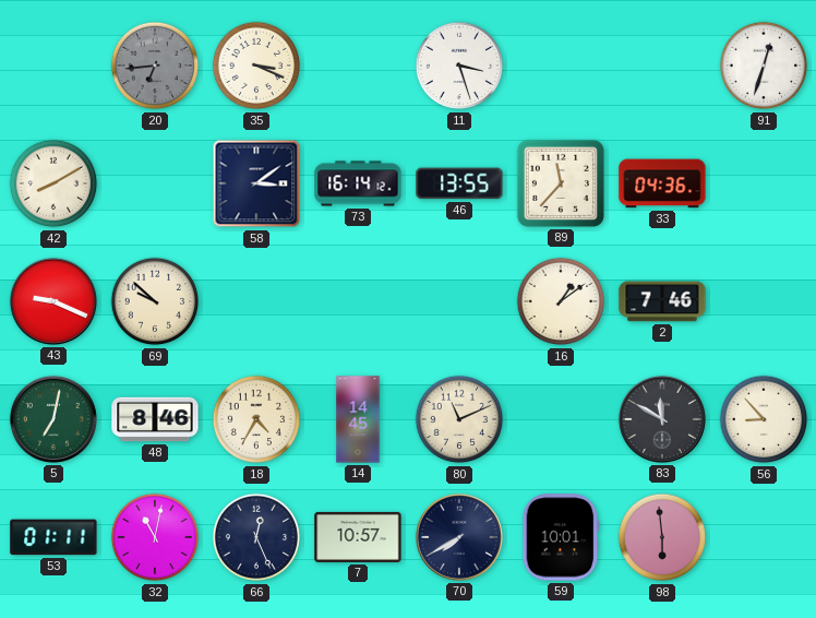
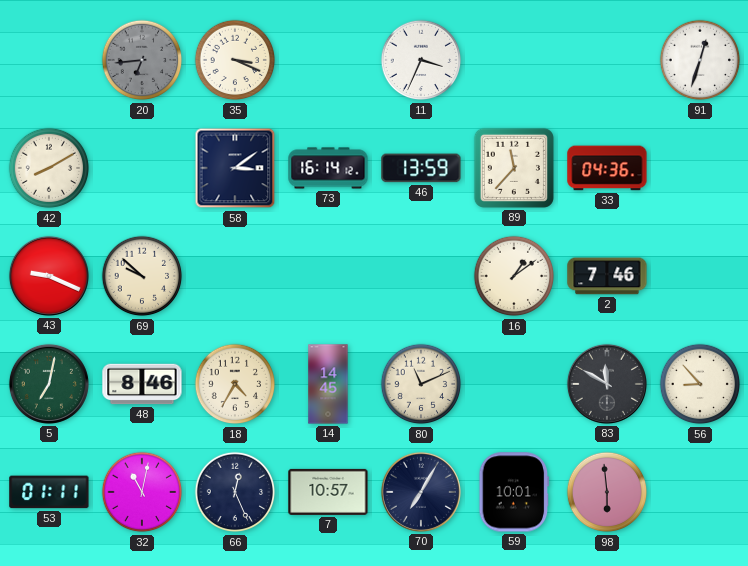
11: 3:27 -> 3:34
46: 13:55 -> 13:59
70: 7:40 -> 7:05
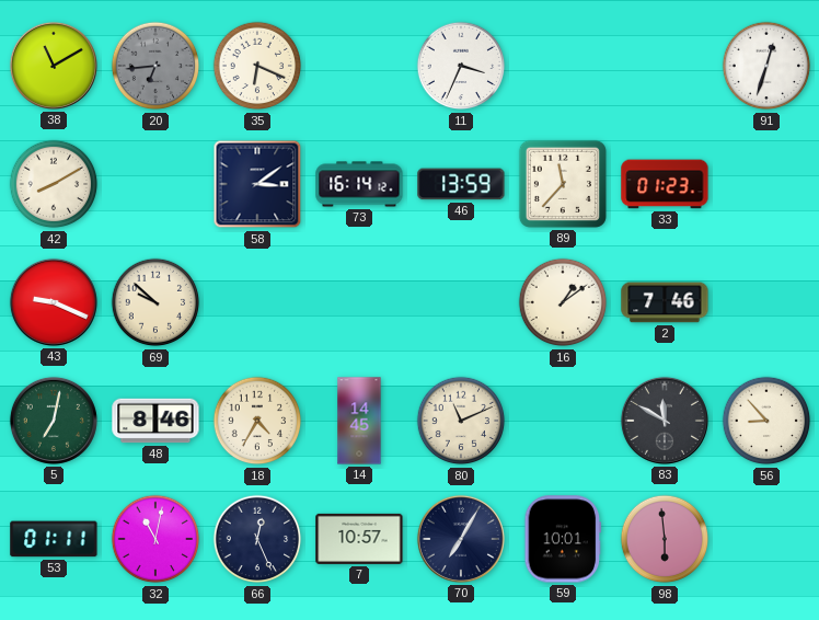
38: none -> 11:10
35: 3:19 -> 6:19
33: 04:36 -> 01:23
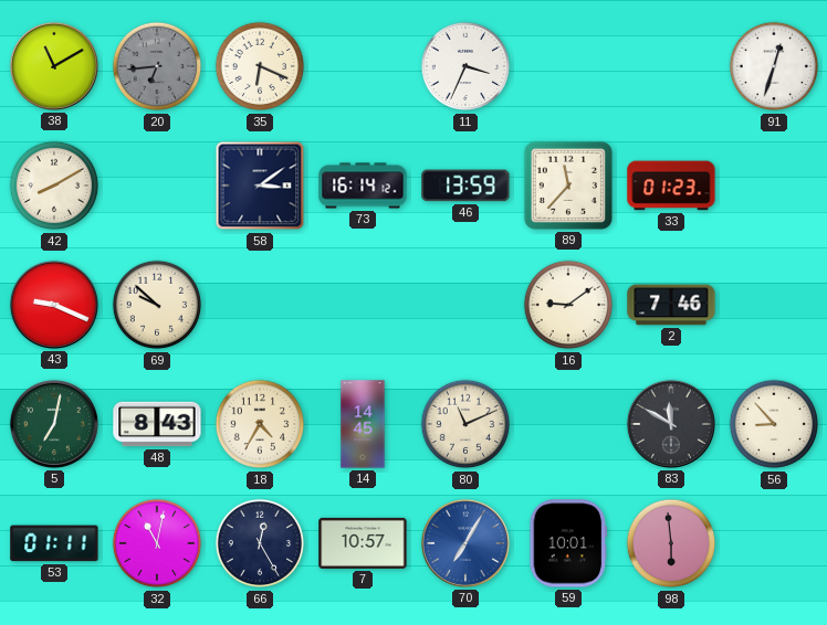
16: 1:09 -> 9:09
48: 8:46 -> 8:43
66: 12:26 -> 12:25
70 dial: navy -> blue
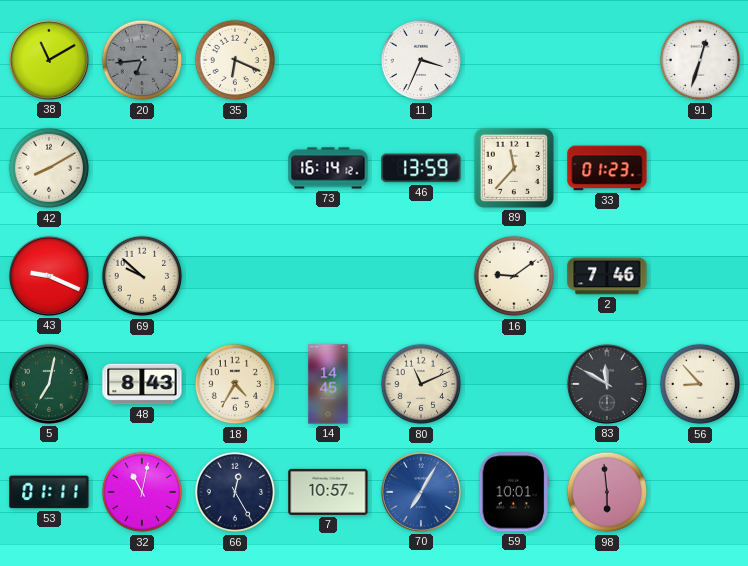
58: 3:09 -> none
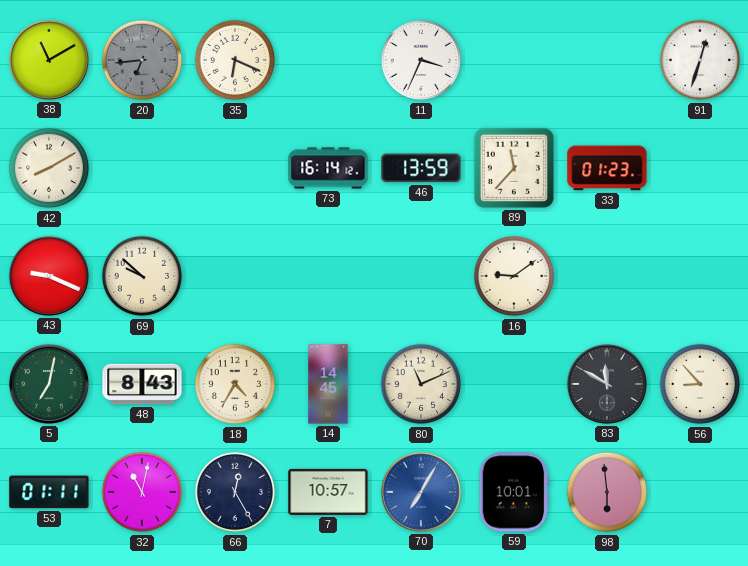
2: 7:46 -> none
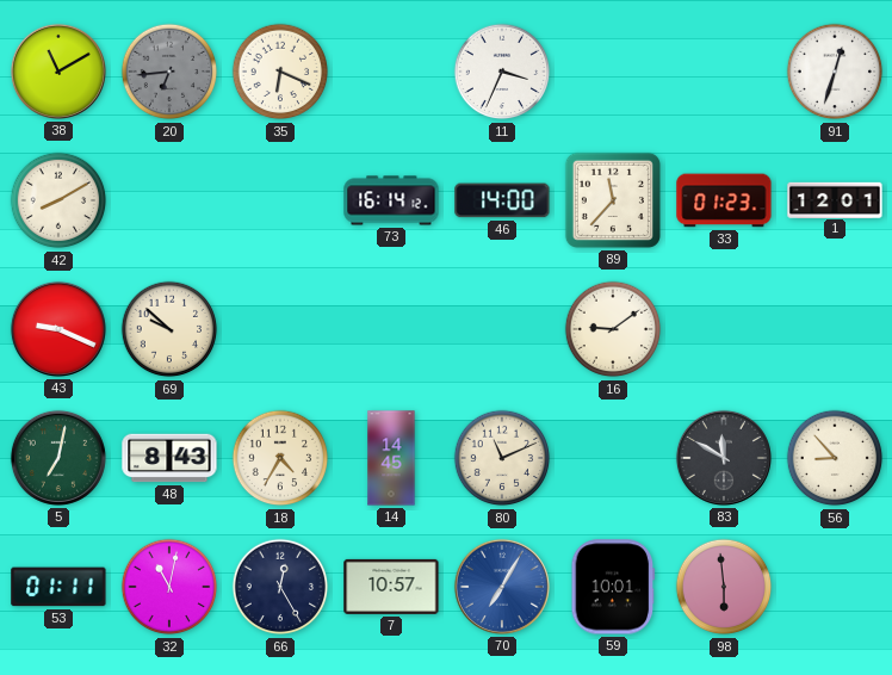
46: 13:59 -> 14:00
1: none -> 12:01
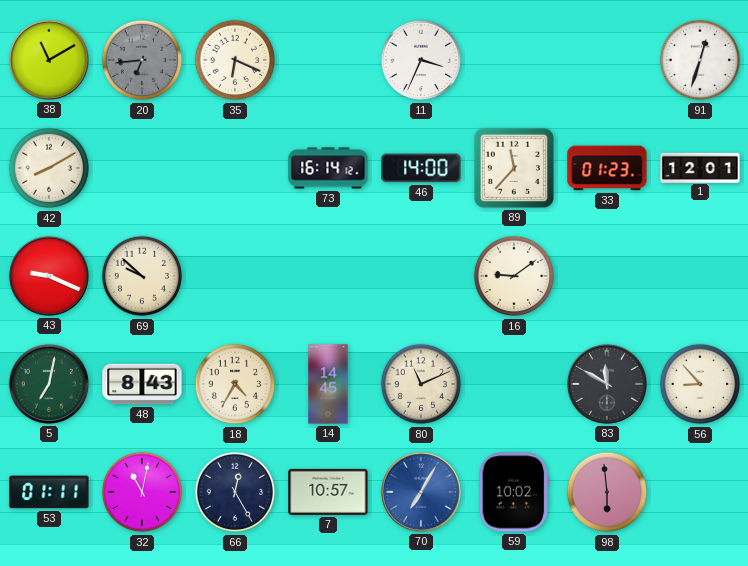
59: 10:01 -> 10:02
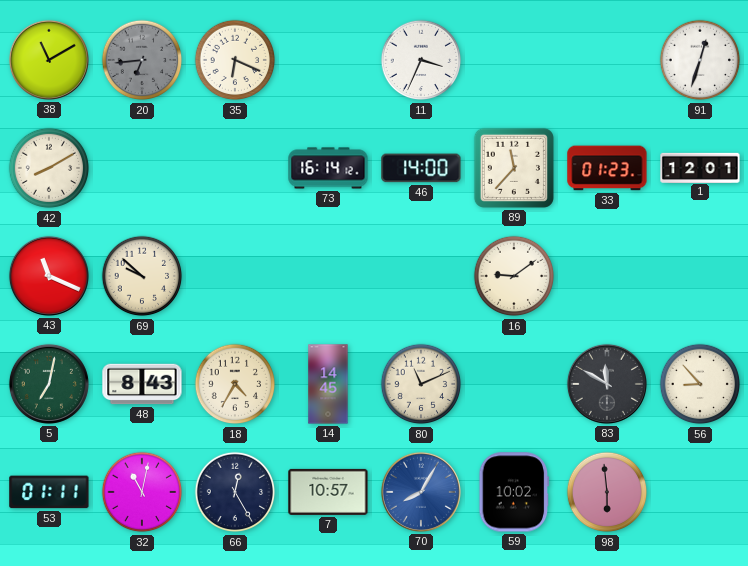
43: 9:19 -> 11:19
70: 7:05 -> 8:05
